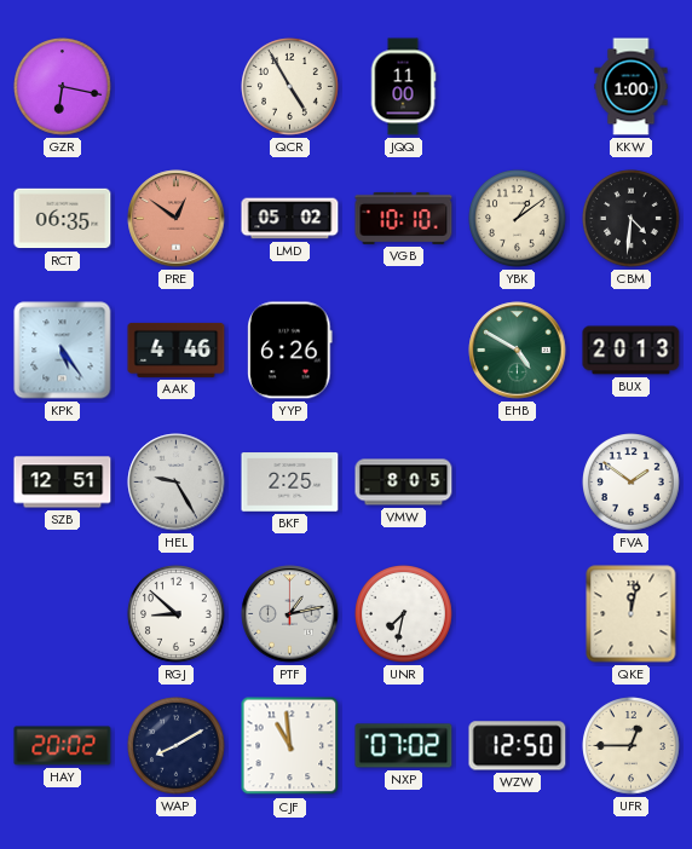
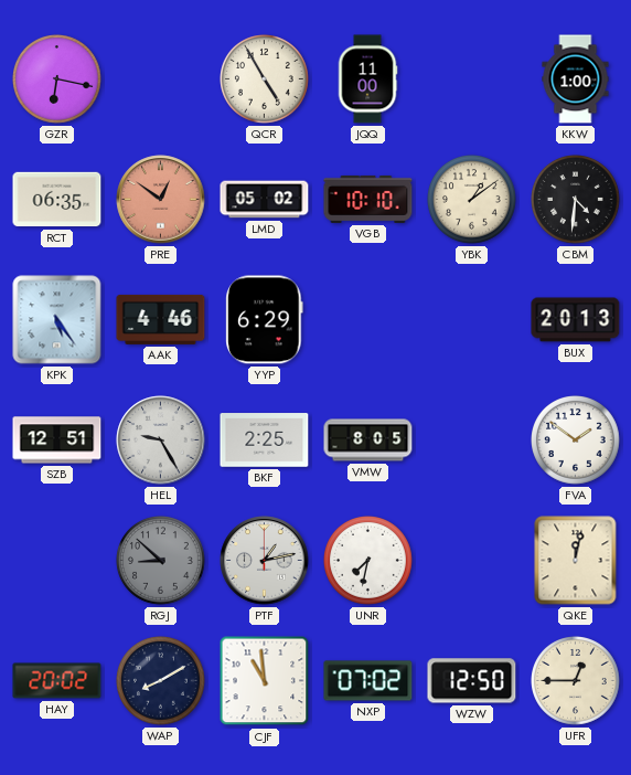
YYP: 6:26 -> 6:29
EHB: 4:50 -> none
RGJ dial: white -> grey
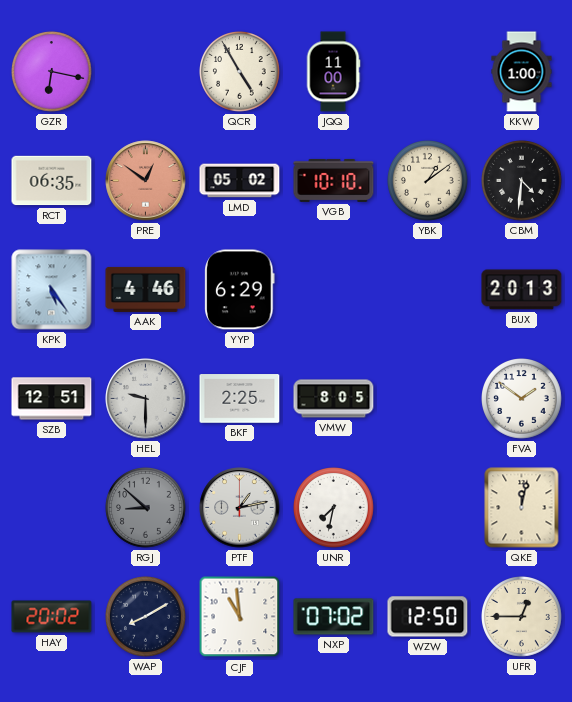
HEL: 9:25 -> 9:30
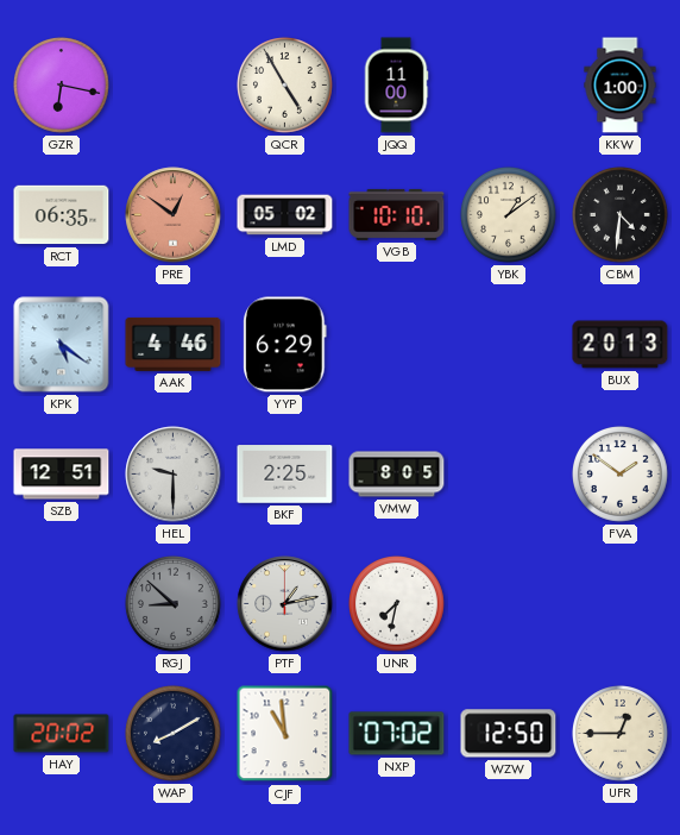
KPK: 5:24 -> 5:21
QKE: 12:02 -> none
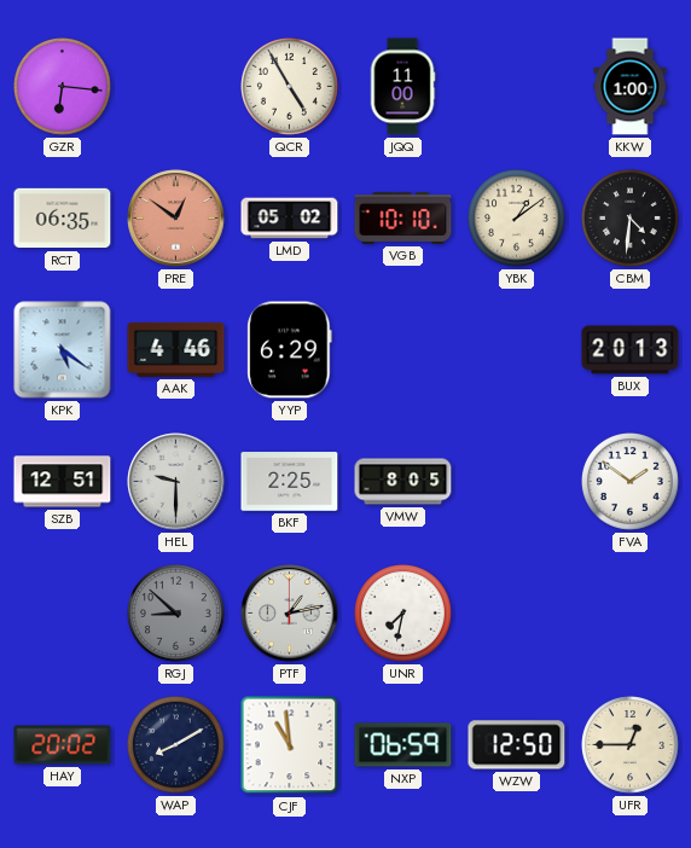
GZR: 6:17 -> 6:16
NXP: 07:02 -> 06:59
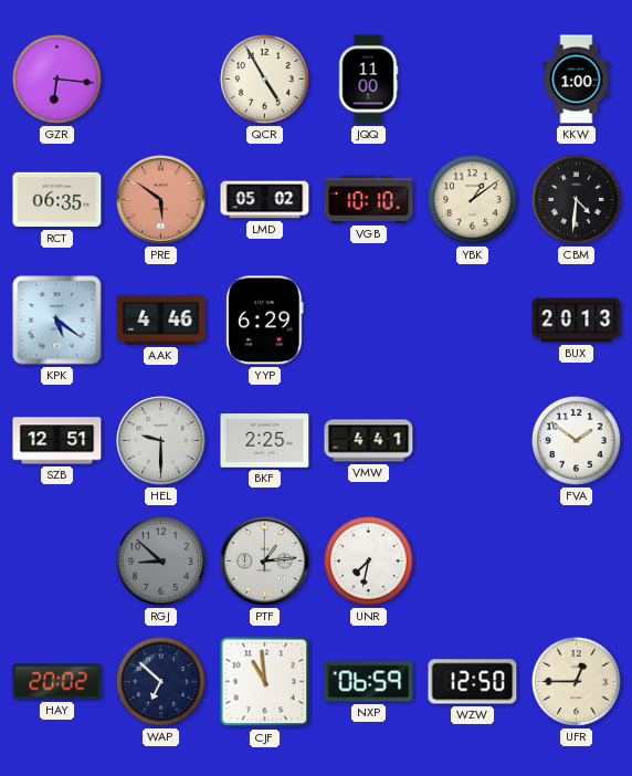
PRE: 12:51 -> 5:51
VMW: 8:05 -> 4:41
PTF: 1:13 -> 1:14
WAP: 8:10 -> 6:52
